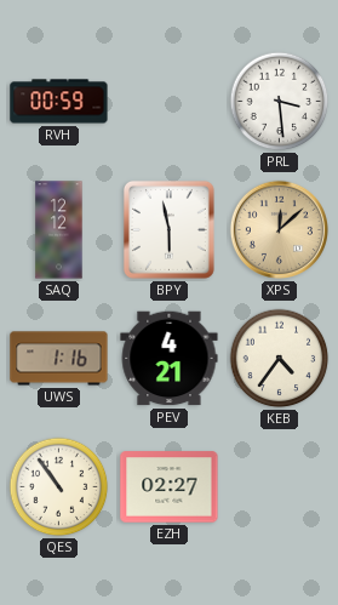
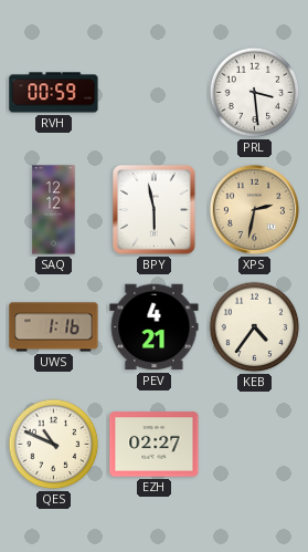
XPS: 12:08 -> 2:32
QES: 10:54 -> 10:49
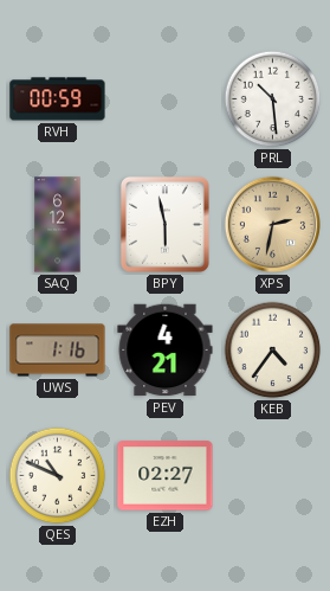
PRL: 3:29 -> 10:29
SAQ: 12:12 -> 6:12
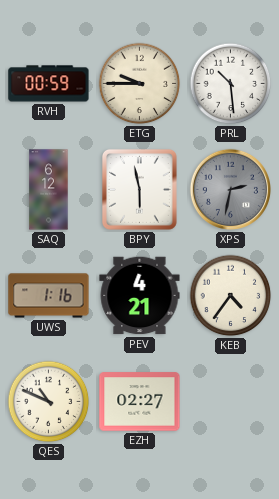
ETG: none -> 9:45
XPS dial: champagne -> grey
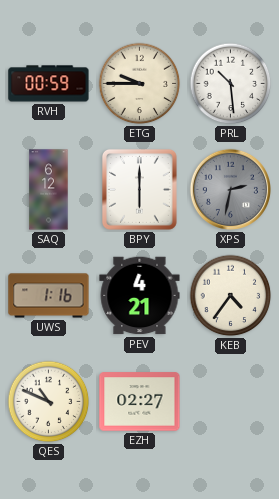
BPY: 5:58 -> 6:00
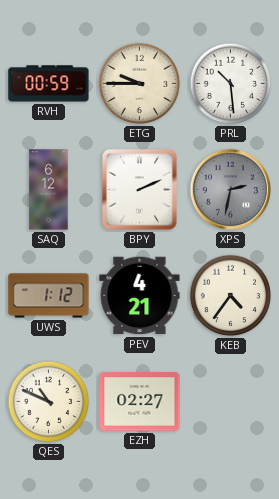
BPY: 6:00 -> 2:11
UWS: 1:16 -> 1:12
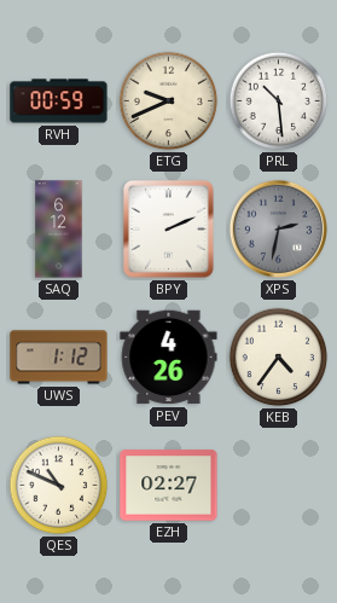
ETG: 9:45 -> 9:41
PEV: 4:21 -> 4:26
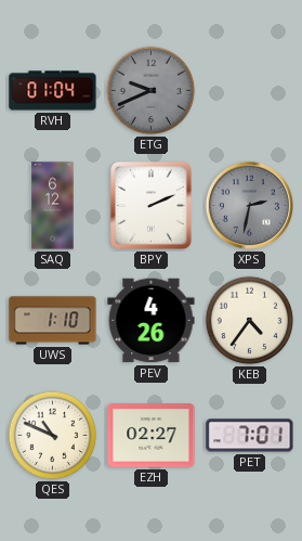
RVH: 00:59 -> 01:04
ETG dial: cream -> grey
PRL: 10:29 -> none
UWS: 1:12 -> 1:10
PET: none -> 7:01
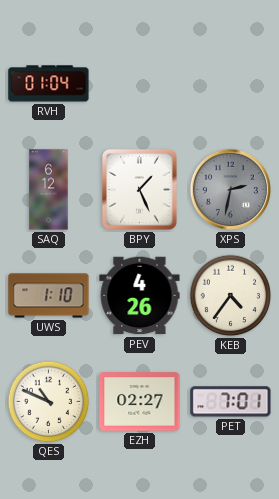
ETG: 9:41 -> none
BPY: 2:11 -> 1:26
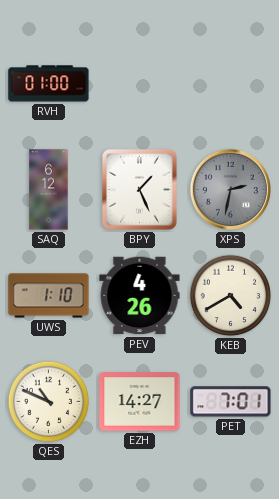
RVH: 01:04 -> 01:00
KEB: 4:36 -> 4:40
EZH: 02:27 -> 14:27
